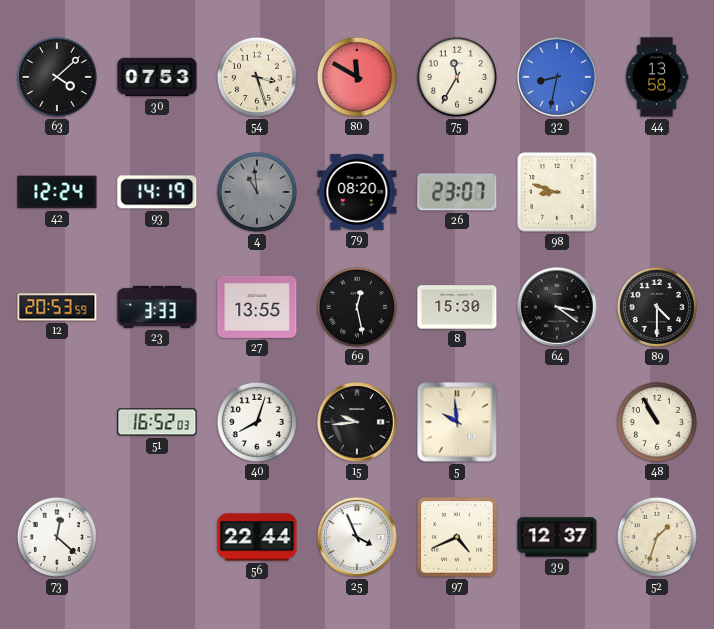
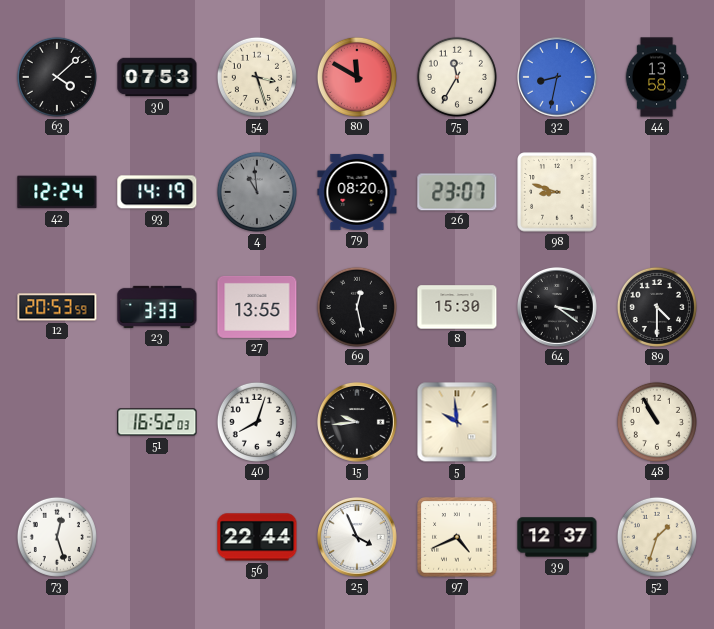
73: 12:22 -> 12:27
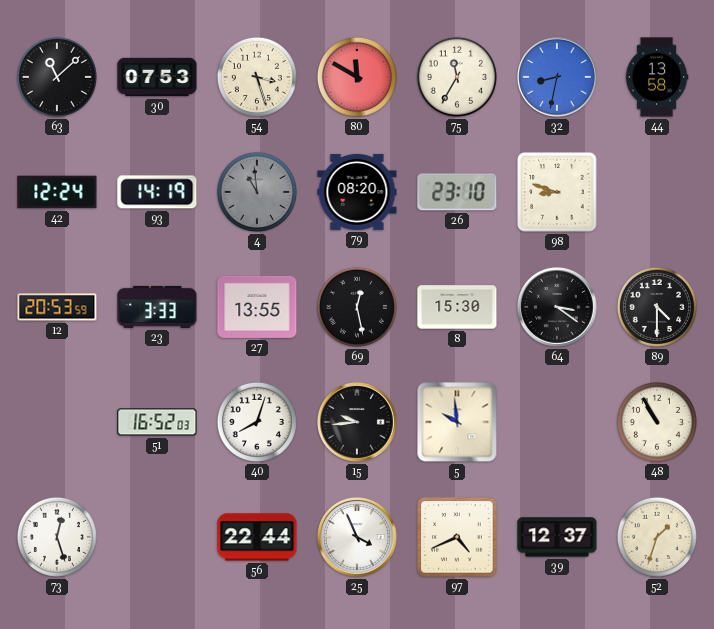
63: 4:08 -> 11:08
26: 23:07 -> 23:10
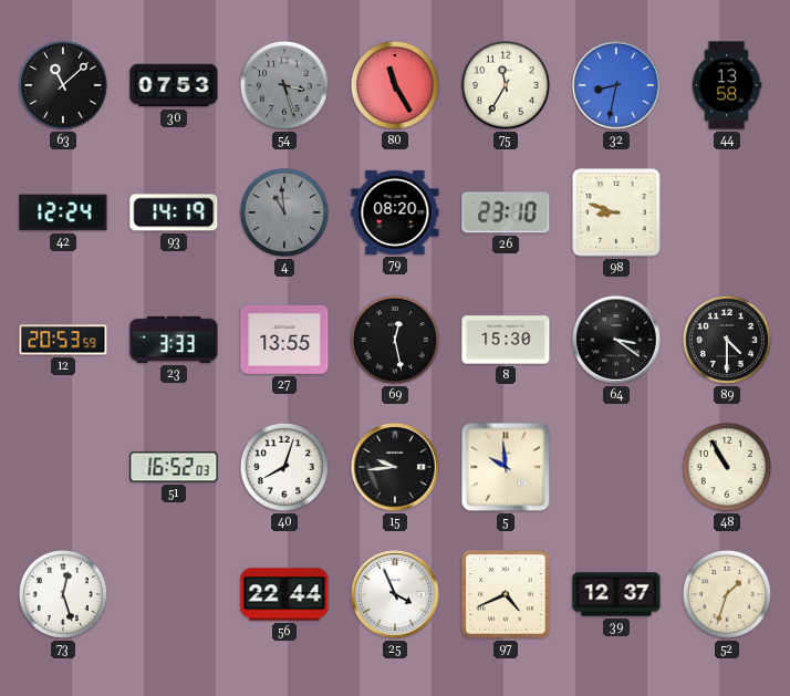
54 dial: cream -> grey
80: 11:50 -> 11:25
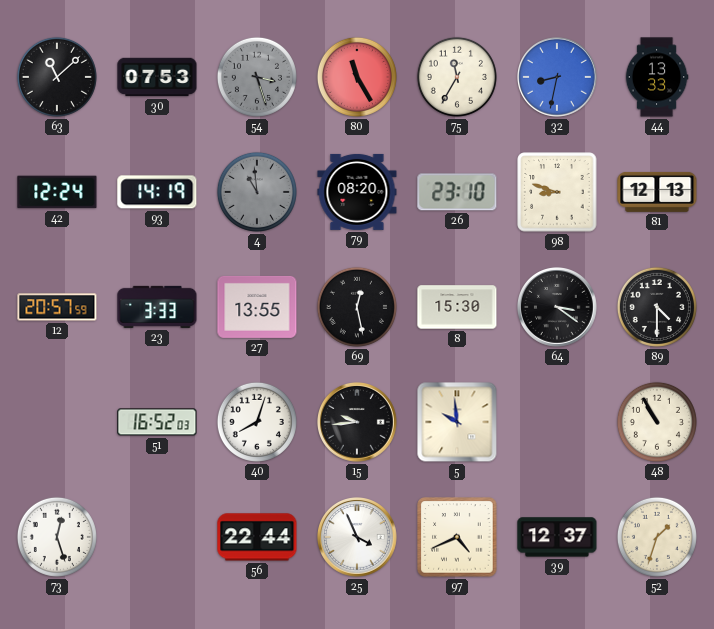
44: 13:58 -> 13:33
81: none -> 12:13
12: 20:53 -> 20:57
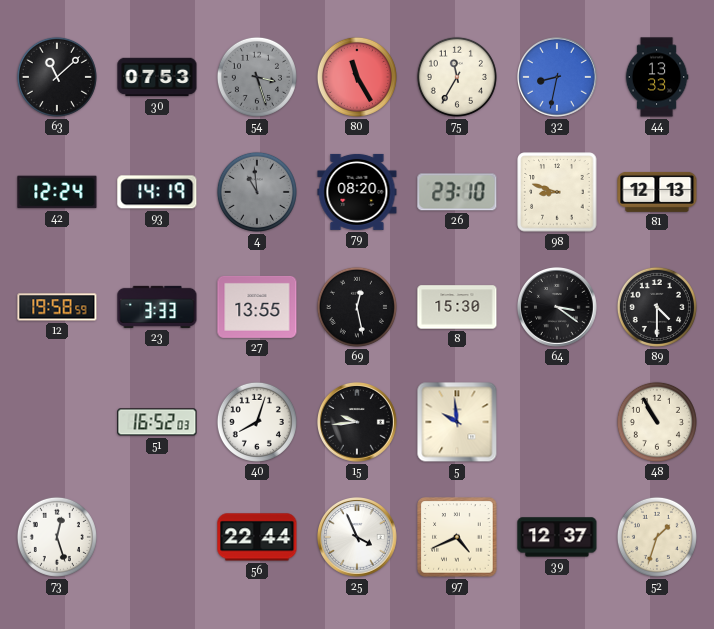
12: 20:57 -> 19:58
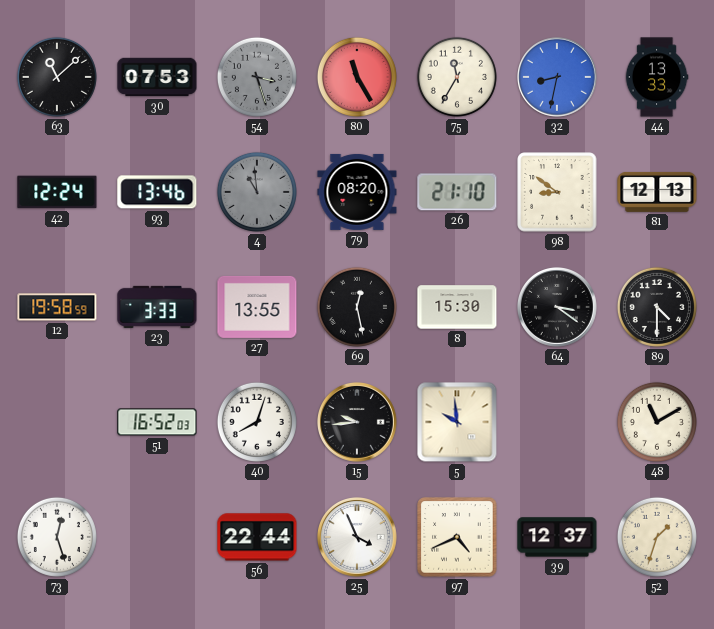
93: 14:19 -> 13:46
26: 23:10 -> 21:10
98: 8:48 -> 8:51
48: 10:55 -> 11:10
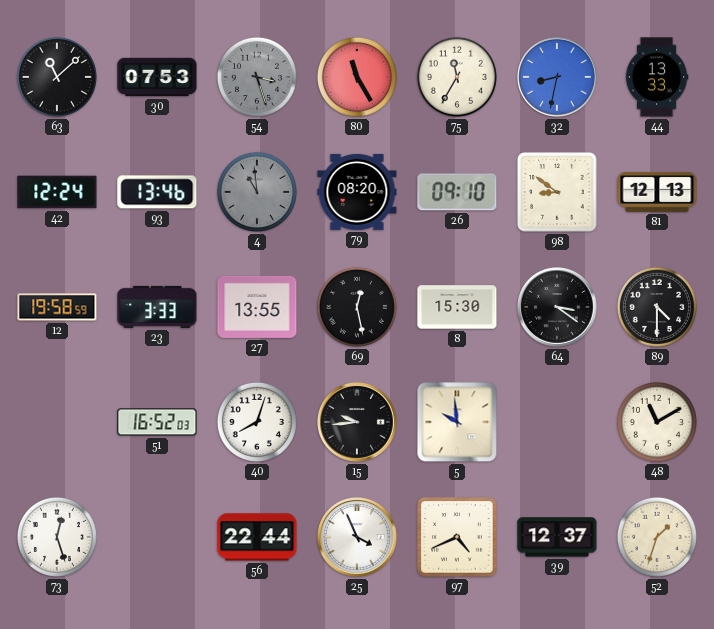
26: 21:10 -> 09:10
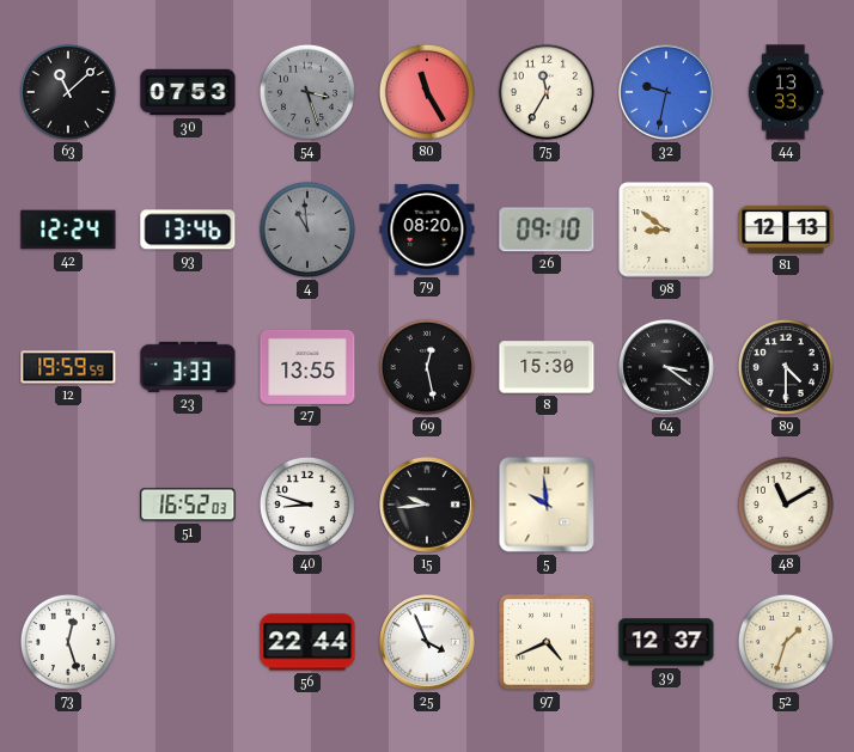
32: 8:32 -> 9:32
12: 19:58 -> 19:59
40: 8:03 -> 8:48
